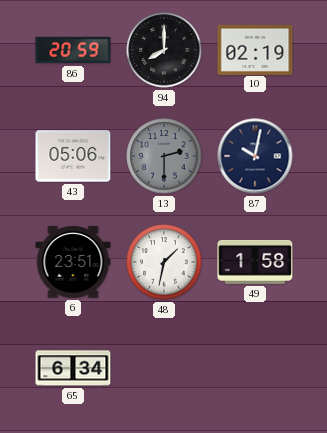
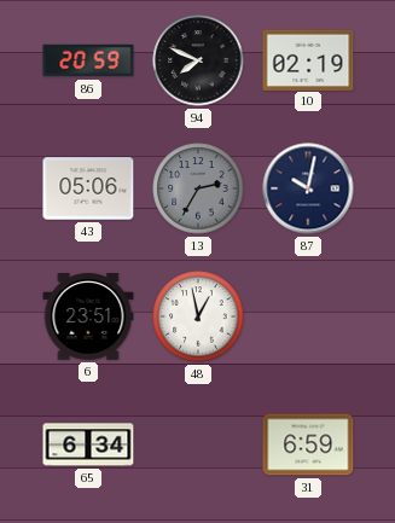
94: 8:00 -> 7:49
13: 2:30 -> 2:35
48: 1:32 -> 12:58
49: 1:58 -> none
31: none -> 6:59
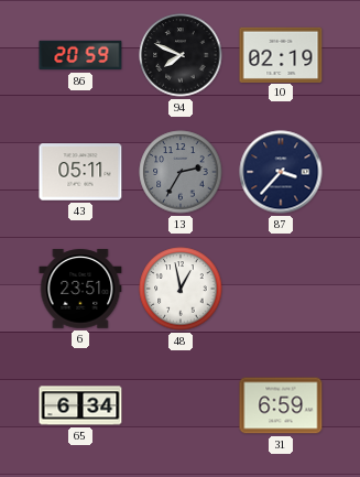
43: 05:06 -> 05:11
87: 10:02 -> 3:37
